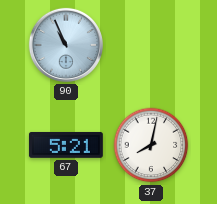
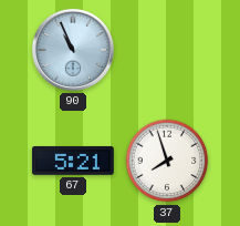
37: 8:02 -> 7:57
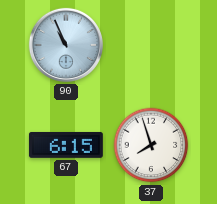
67: 5:21 -> 6:15
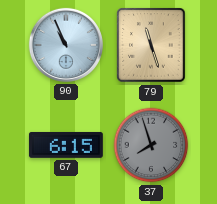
79: none -> 11:27
37 dial: white -> grey
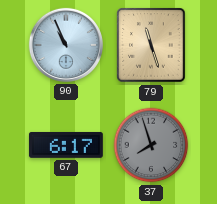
67: 6:15 -> 6:17
